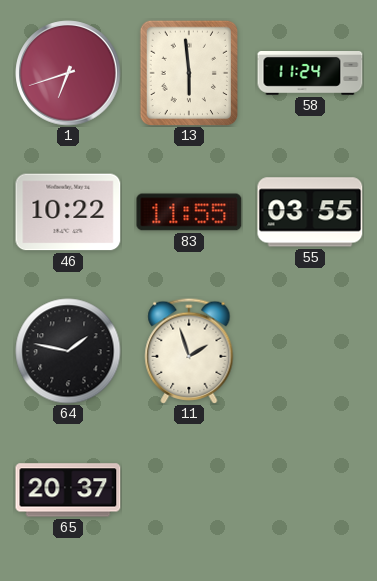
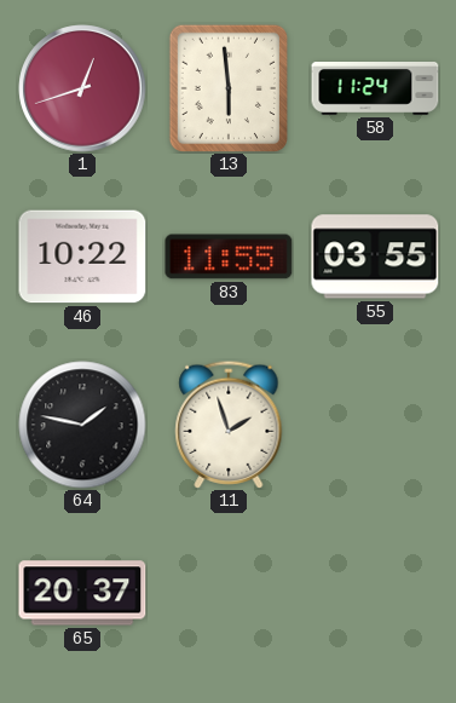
1: 6:42 -> 12:42
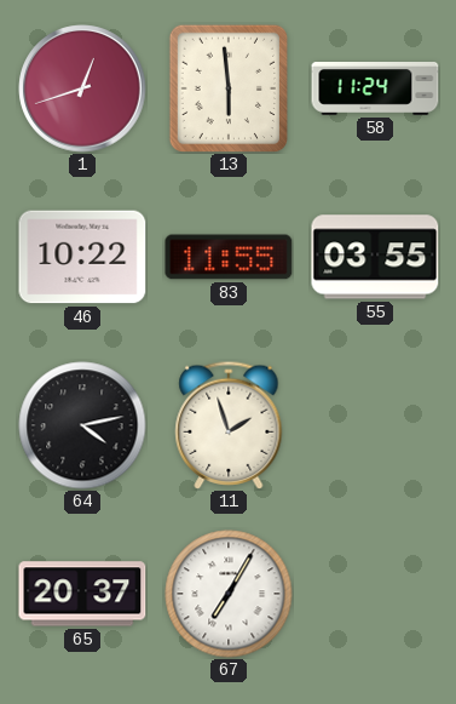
64: 1:47 -> 4:13
67: none -> 7:05
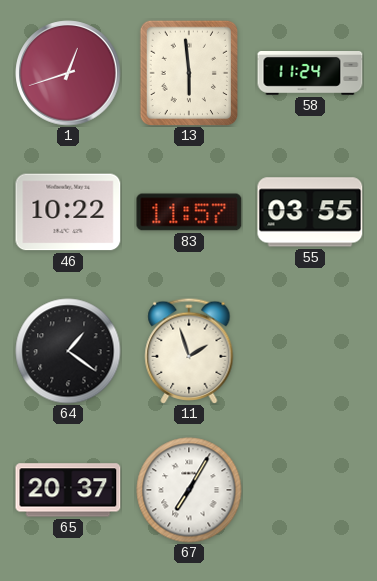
83: 11:55 -> 11:57
64: 4:13 -> 1:21
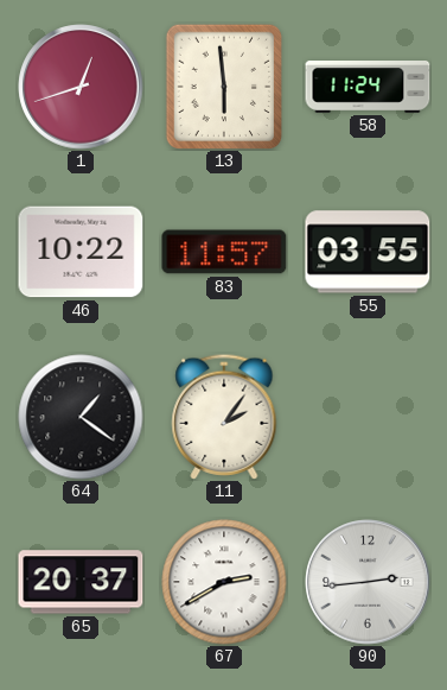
11: 1:57 -> 2:06
67: 7:05 -> 2:40
90: none -> 2:44
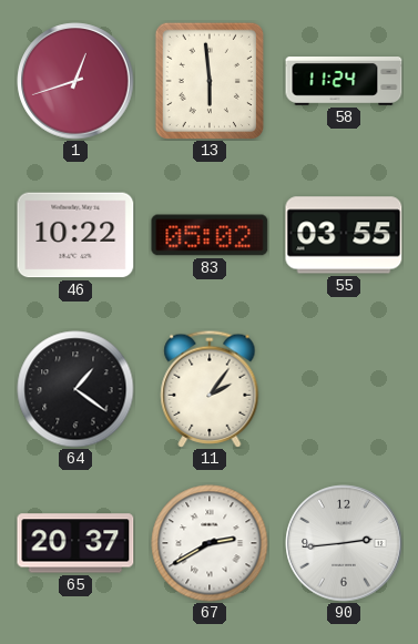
83: 11:57 -> 05:02
